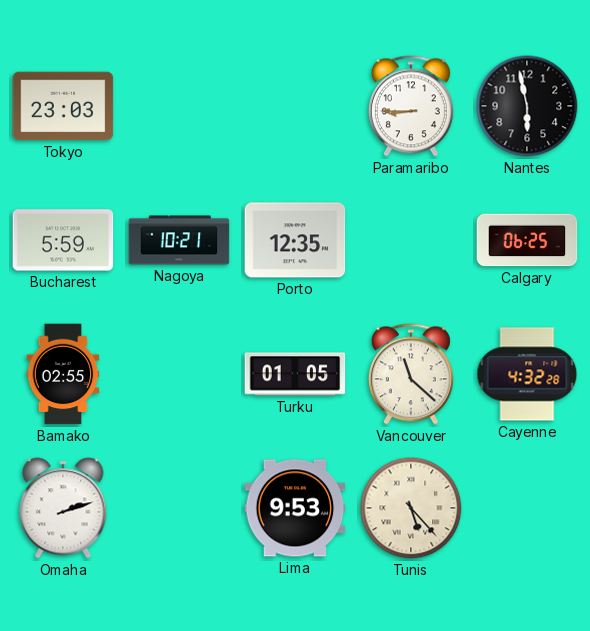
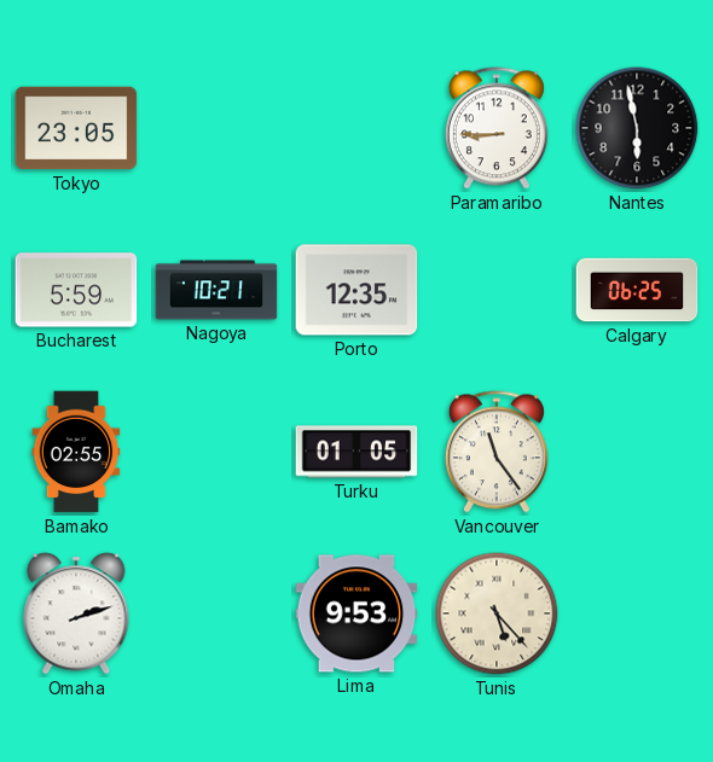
Tokyo: 23:03 -> 23:05
Vancouver: 11:22 -> 11:24
Cayenne: 4:32 -> none
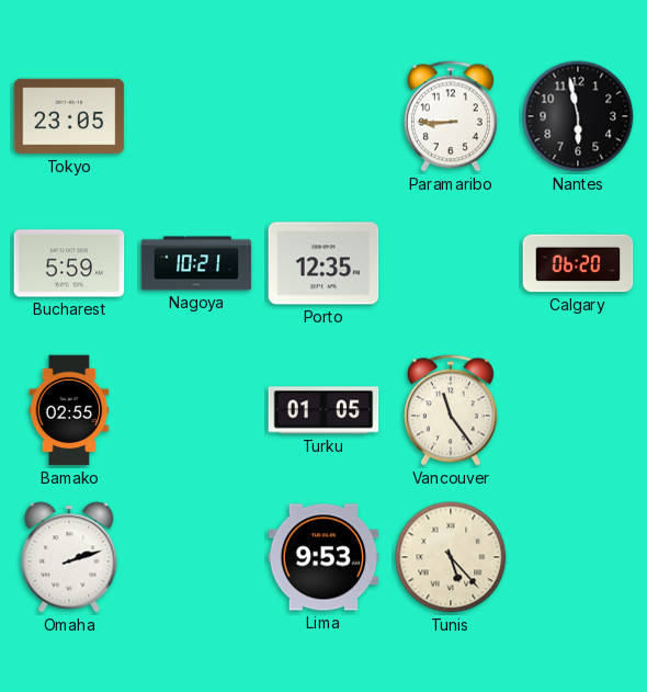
Calgary: 06:25 -> 06:20
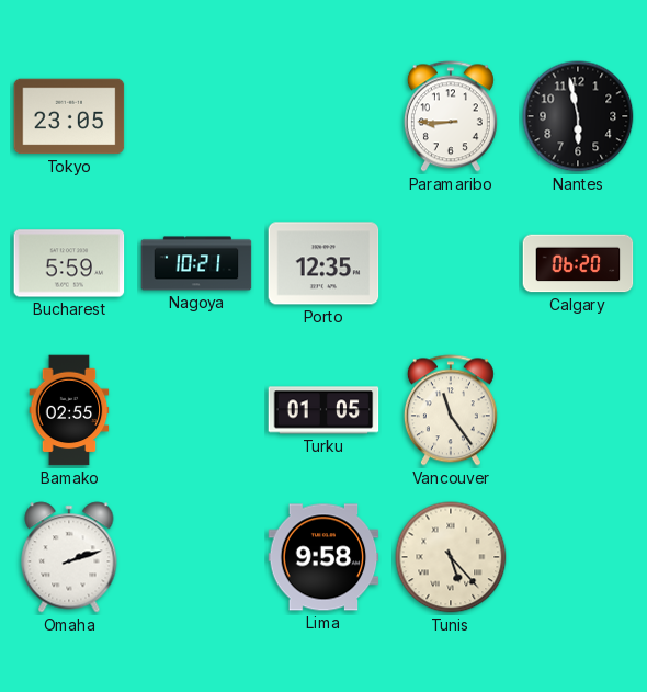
Lima: 9:53 -> 9:58
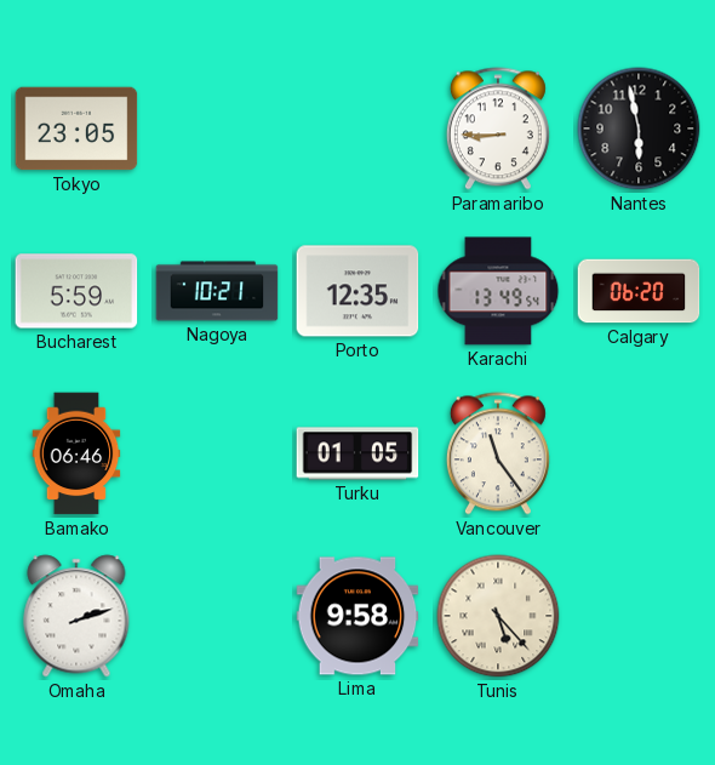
Karachi: none -> 13:49
Bamako: 02:55 -> 06:46
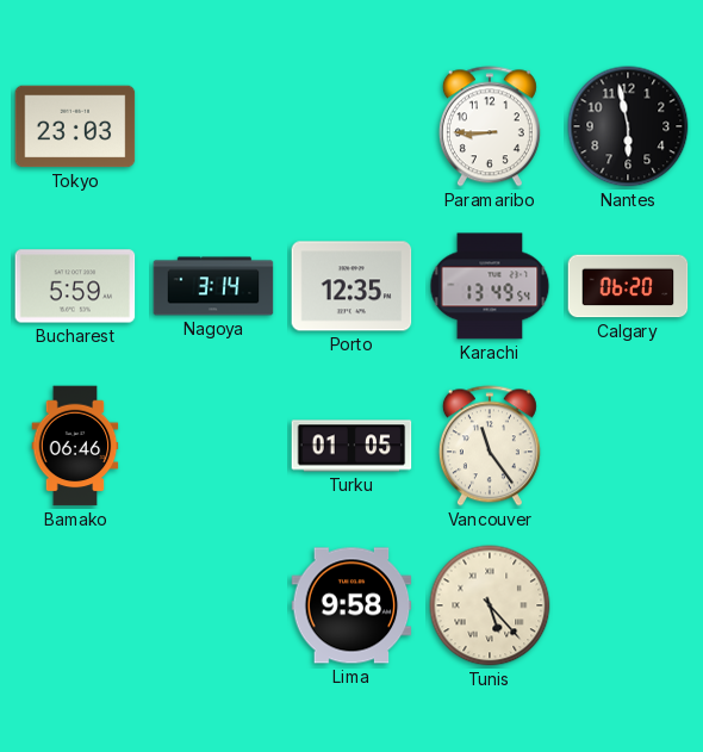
Tokyo: 23:05 -> 23:03
Nagoya: 10:21 -> 3:14
Omaha: 2:12 -> none
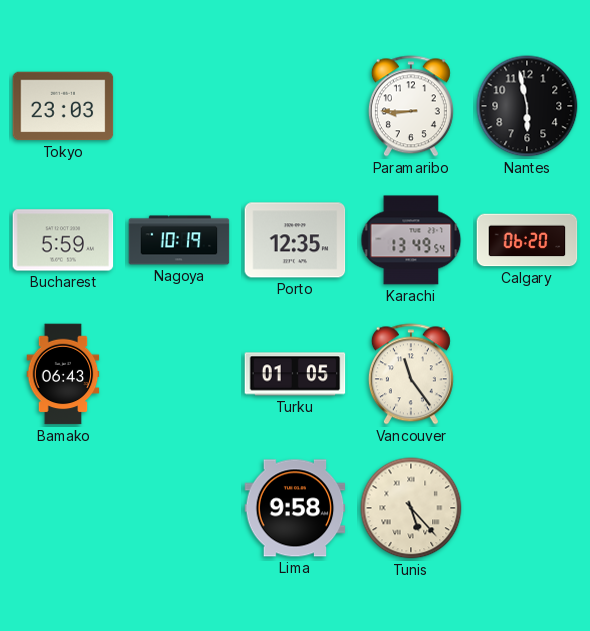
Nagoya: 3:14 -> 10:19
Bamako: 06:46 -> 06:43
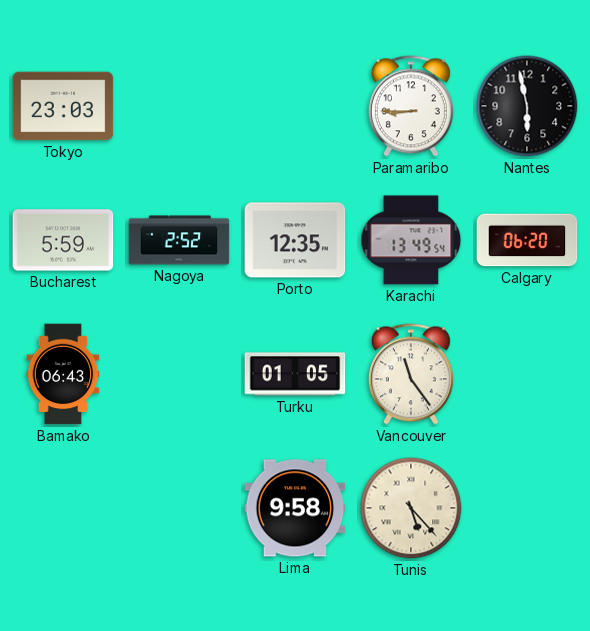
Nagoya: 10:19 -> 2:52
